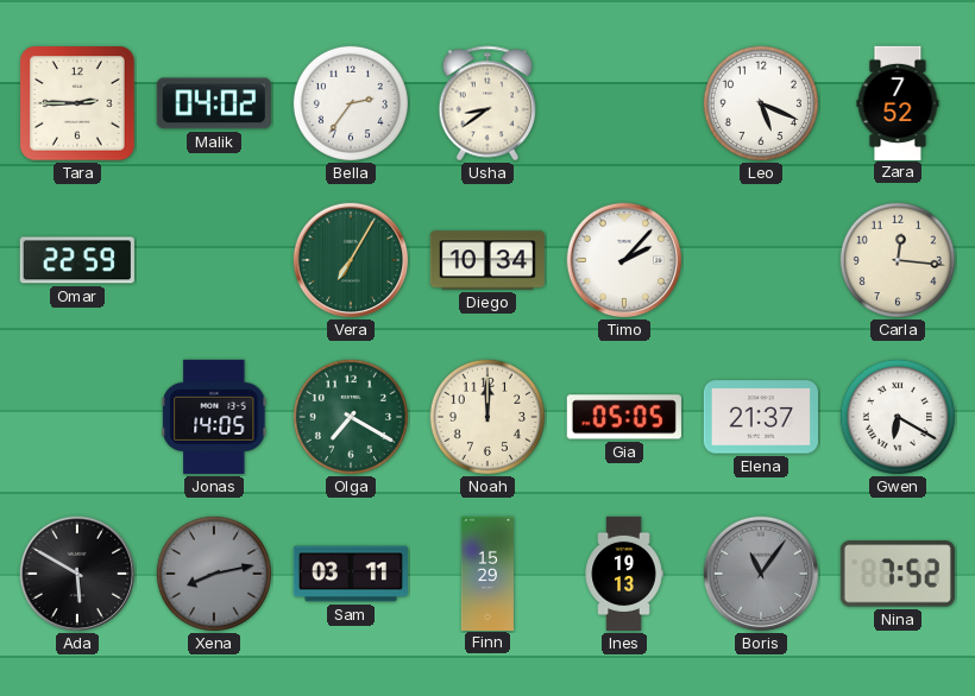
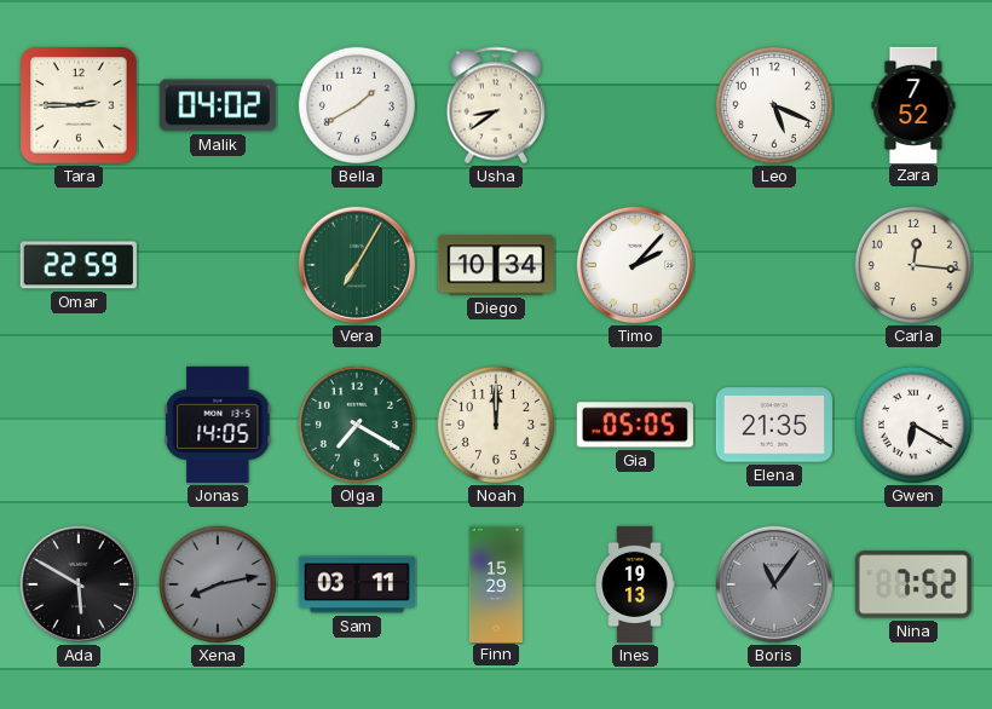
Bella: 2:36 -> 1:40
Elena: 21:37 -> 21:35
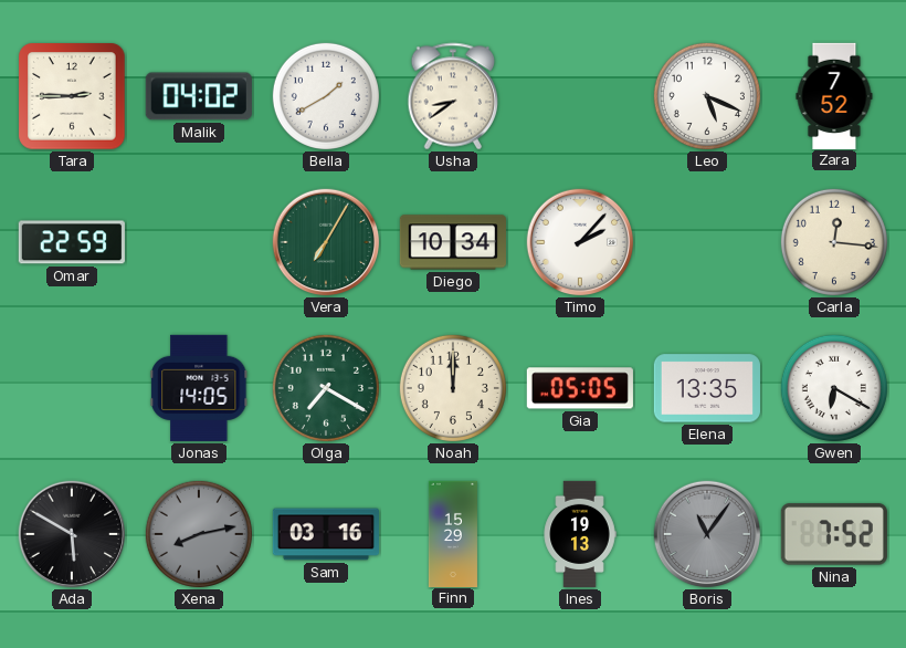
Elena: 21:35 -> 13:35
Sam: 03:11 -> 03:16
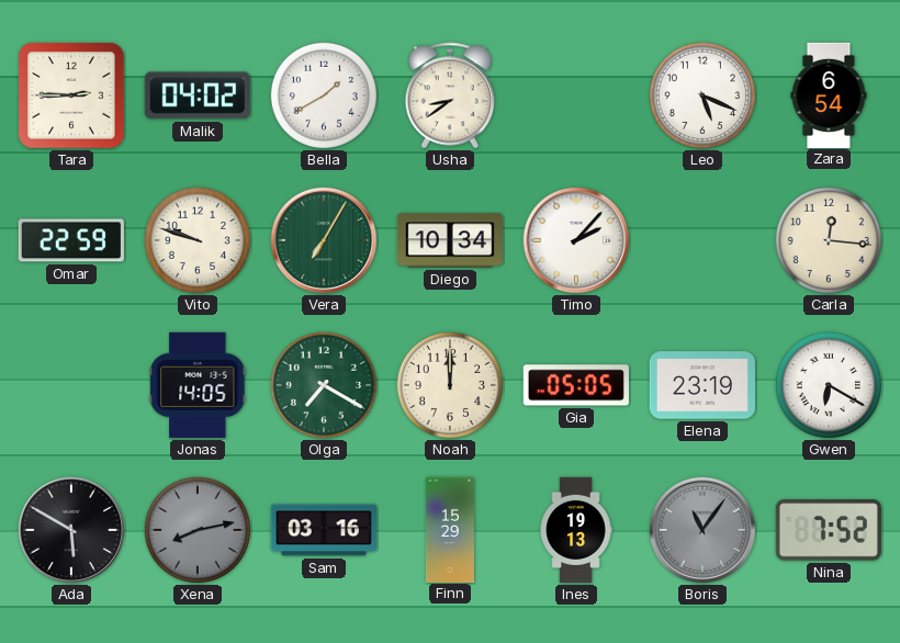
Zara: 7:52 -> 6:54
Vito: none -> 9:48
Elena: 13:35 -> 23:19
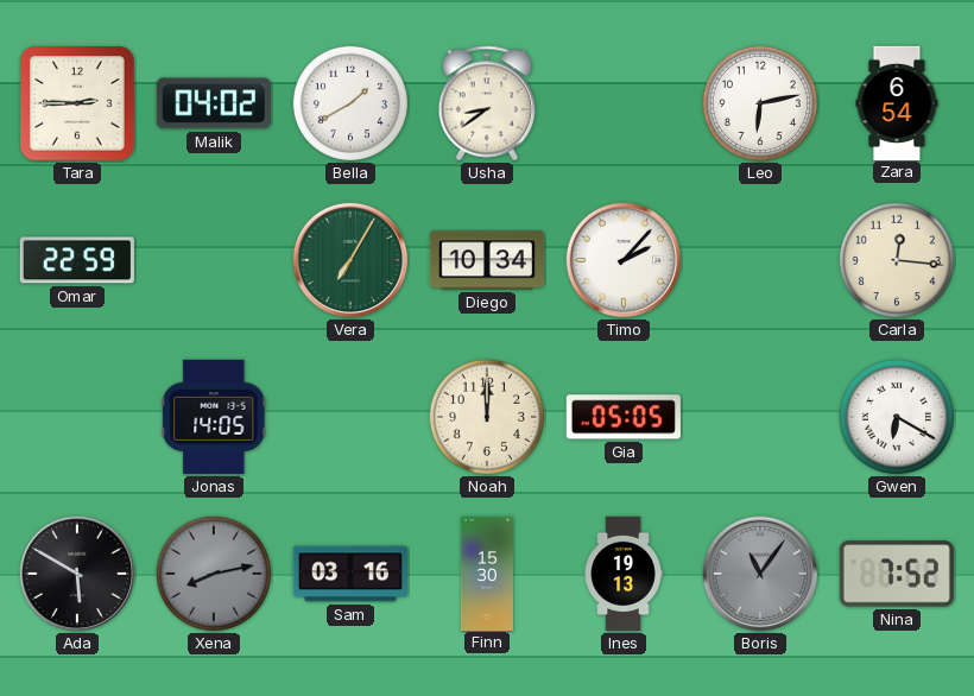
Leo: 5:19 -> 6:13
Vito: 9:48 -> none
Olga: 7:20 -> none
Elena: 23:19 -> none
Finn: 15:29 -> 15:30
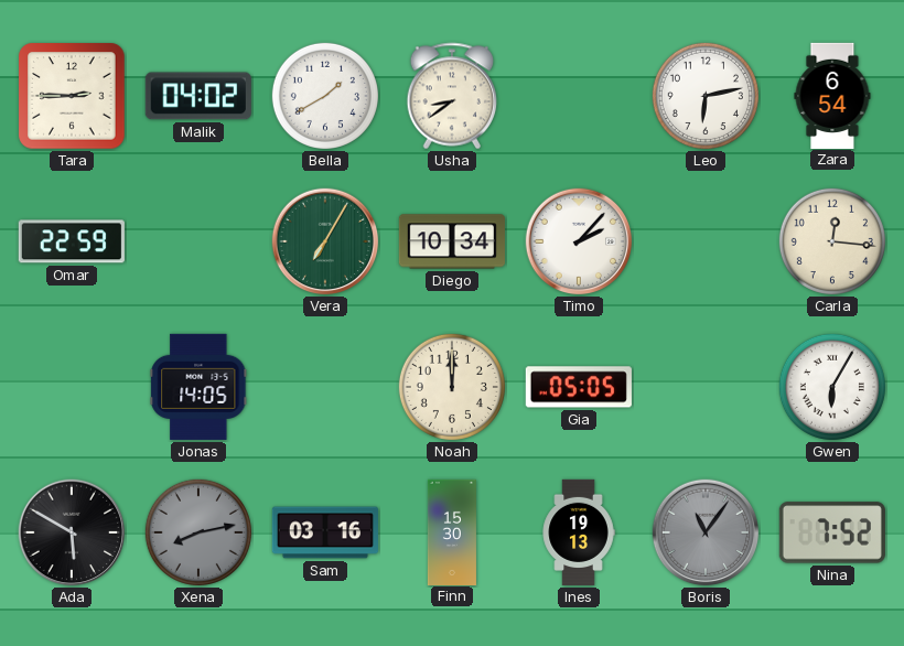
Gwen: 6:20 -> 6:05
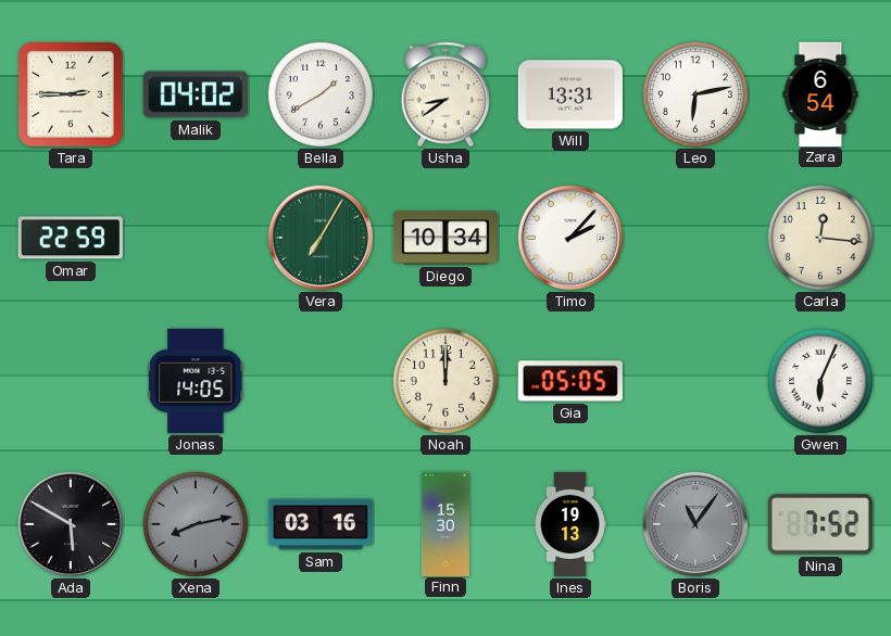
Will: none -> 13:31
Gwen: 6:05 -> 6:04
